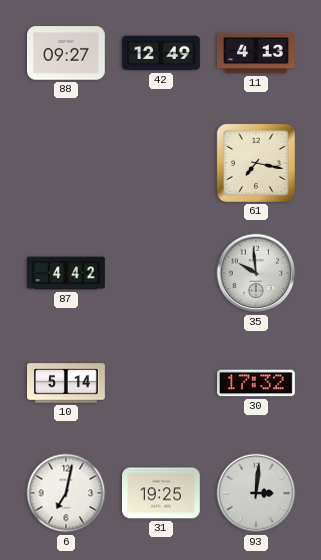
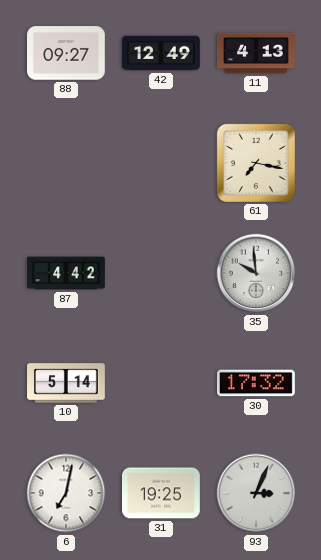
93: 3:01 -> 3:04
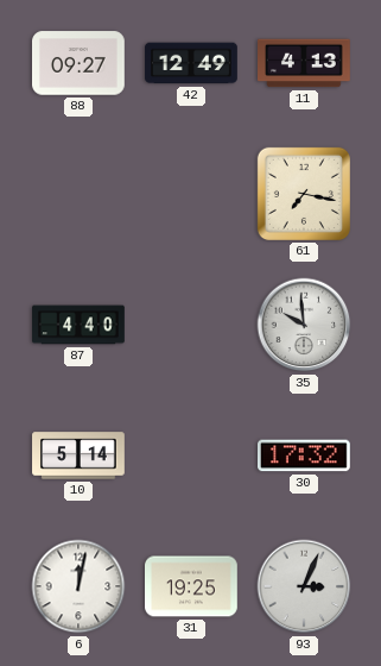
87: 4:42 -> 4:40
6: 7:02 -> 12:02
